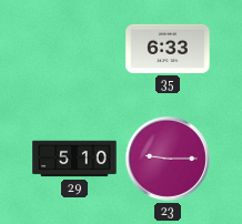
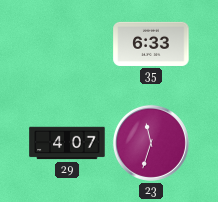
29: 5:10 -> 4:07
23: 9:15 -> 11:33
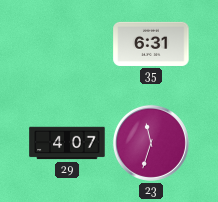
35: 6:33 -> 6:31
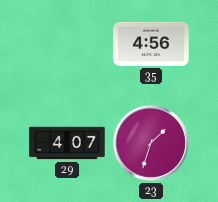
35: 6:31 -> 4:56
23: 11:33 -> 1:33
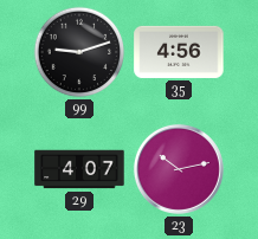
99: none -> 9:12
23: 1:33 -> 10:13
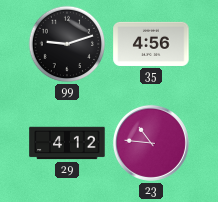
29: 4:07 -> 4:12
23: 10:13 -> 10:46
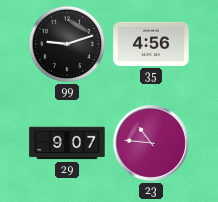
29: 4:12 -> 9:07
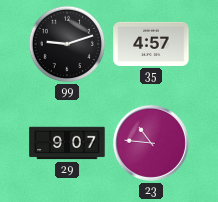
35: 4:56 -> 4:57
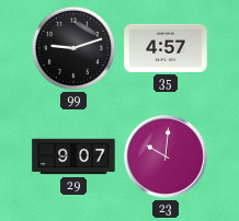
23: 10:46 -> 10:01
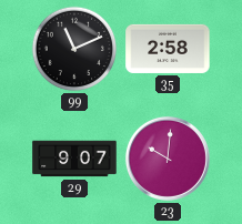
99: 9:12 -> 11:11
35: 4:57 -> 2:58
